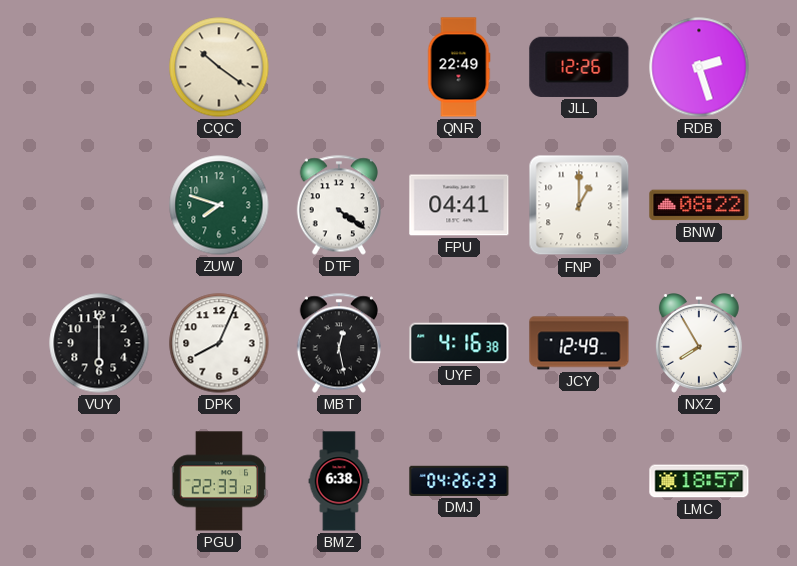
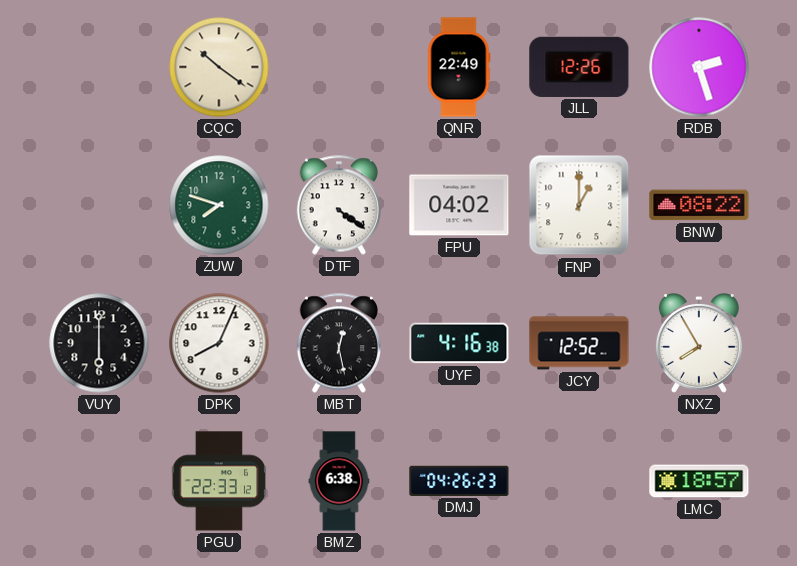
FPU: 04:41 -> 04:02
JCY: 12:49 -> 12:52
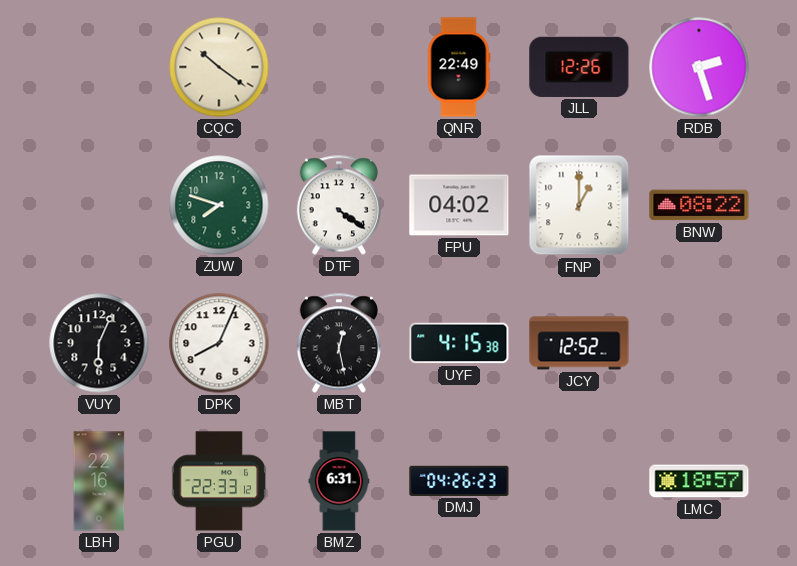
VUY: 6:00 -> 6:04
UYF: 4:16 -> 4:15
NXZ: 7:55 -> none
LBH: none -> 22:16
BMZ: 6:38 -> 6:31
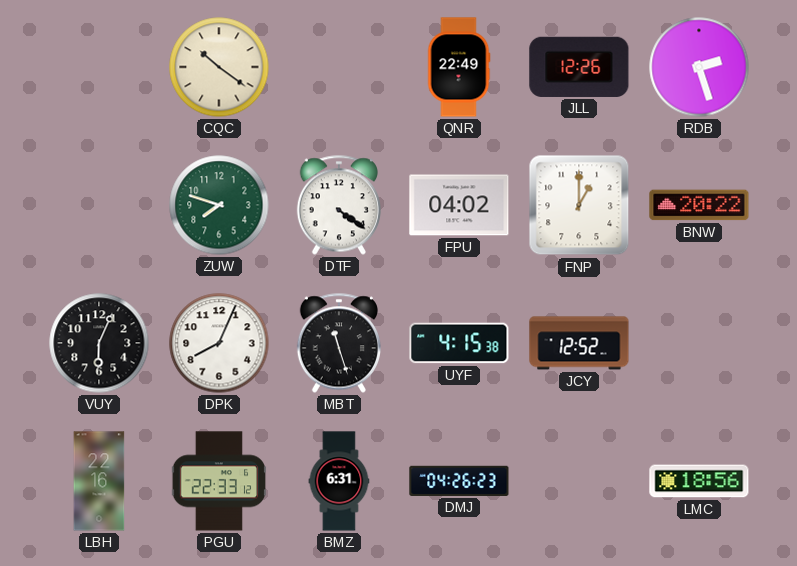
BNW: 08:22 -> 20:22
MBT: 12:28 -> 11:27
LMC: 18:57 -> 18:56
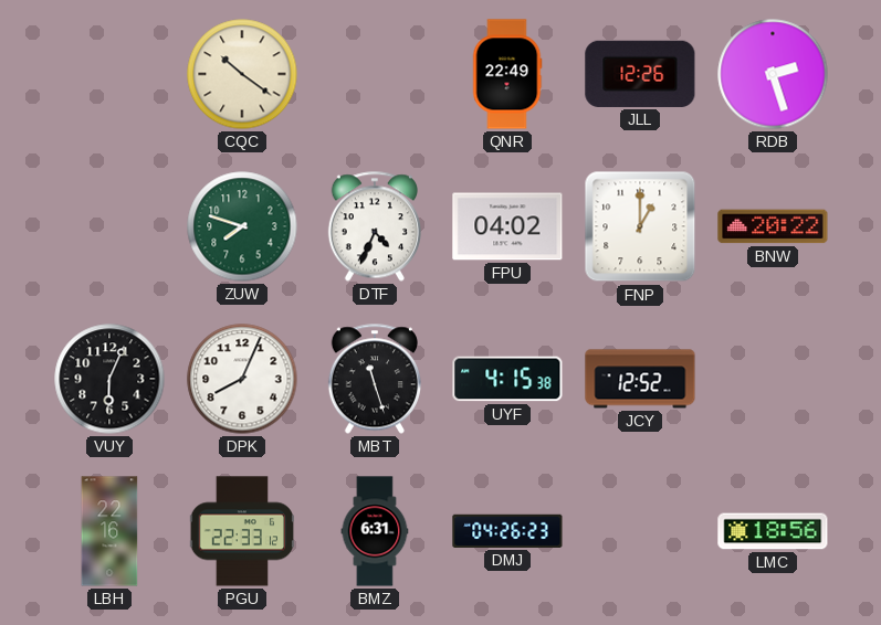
DTF: 4:21 -> 4:34
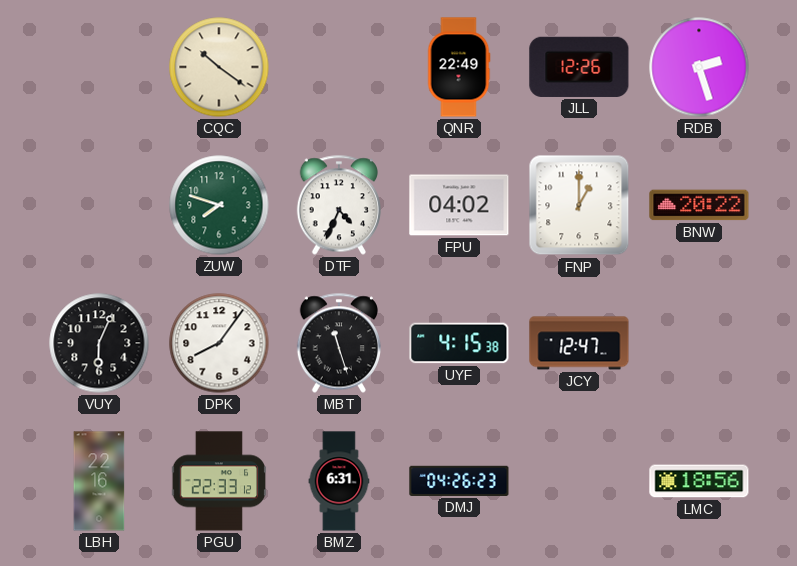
DPK: 8:04 -> 8:06
JCY: 12:52 -> 12:47
